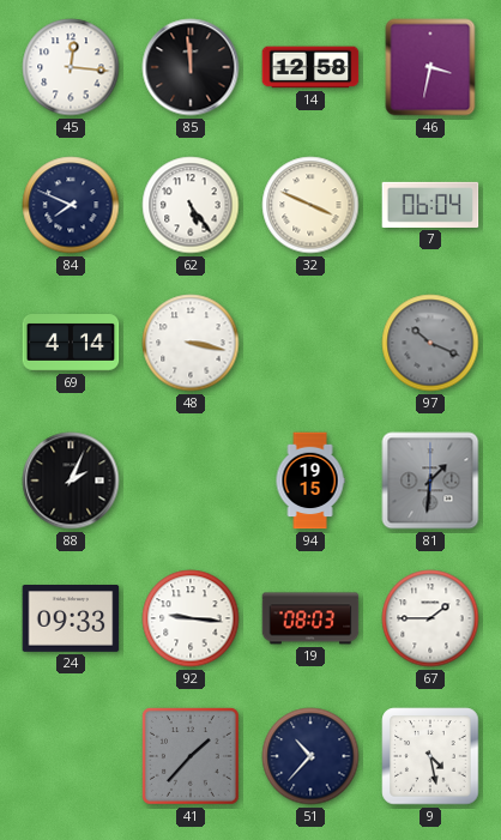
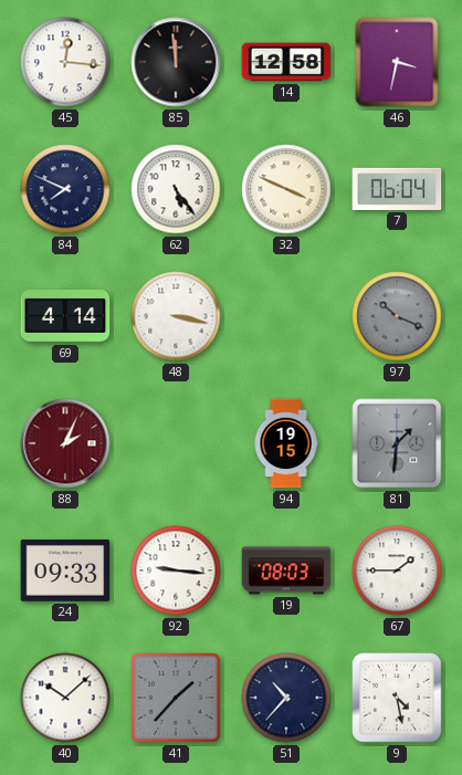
88 dial: black -> burgundy
40: none -> 10:08
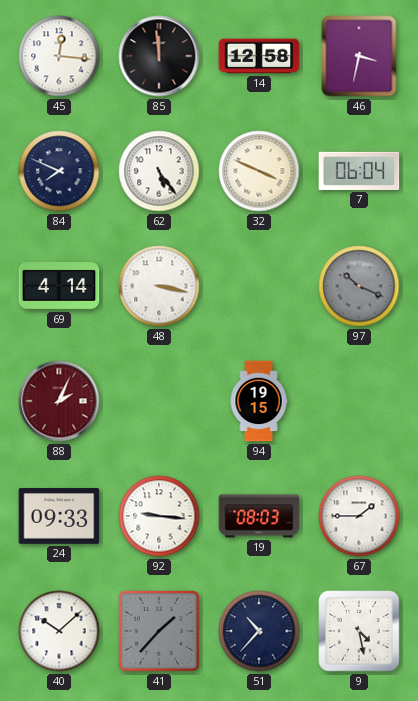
81: 1:31 -> none
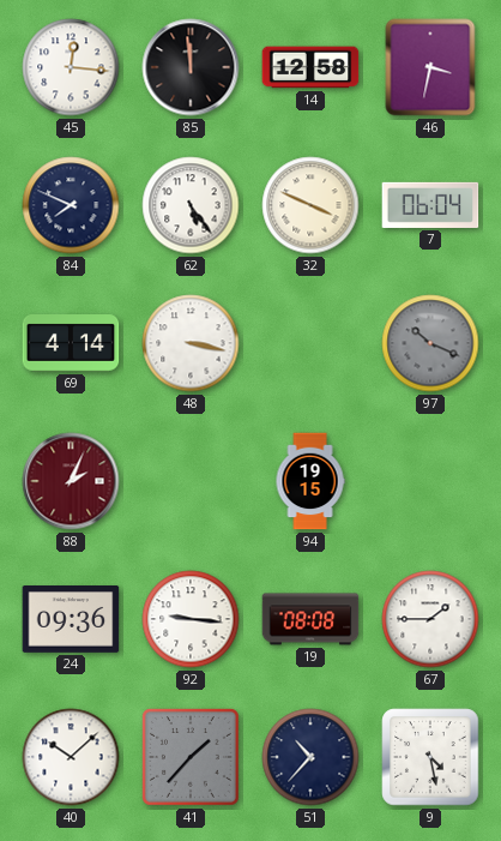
24: 09:33 -> 09:36
19: 08:03 -> 08:08
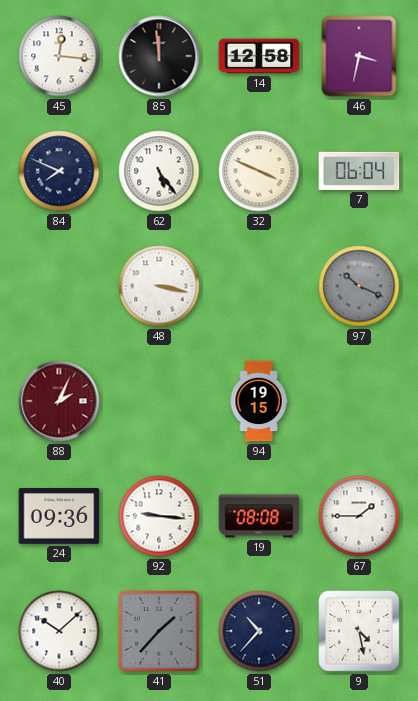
69: 4:14 -> none
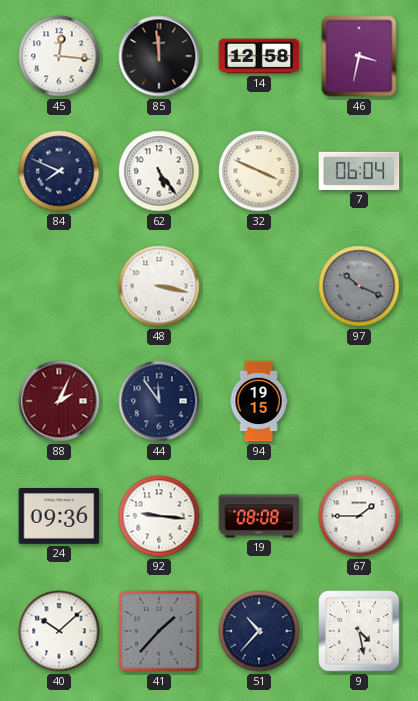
44: none -> 11:54
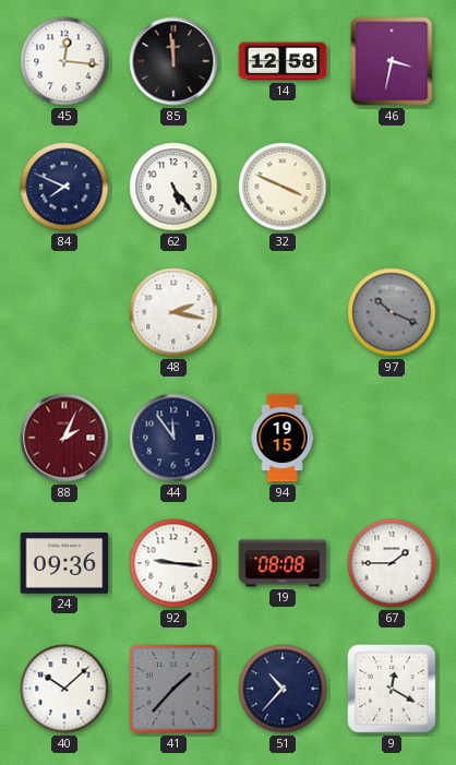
7: 06:04 -> none
48: 3:17 -> 2:17
9: 4:28 -> 12:20
